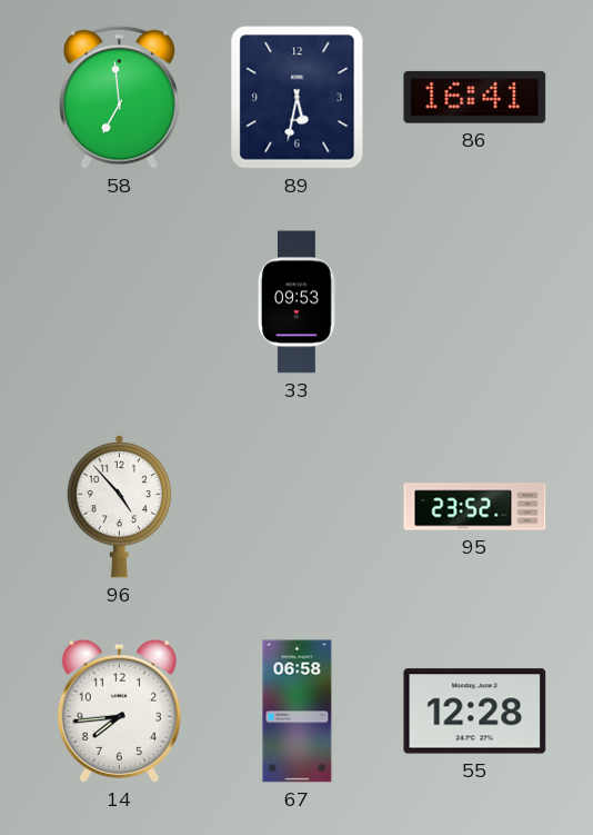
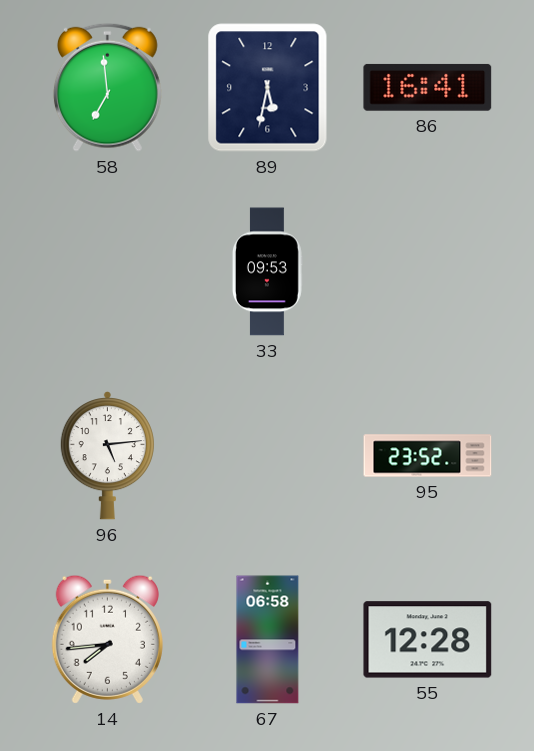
96: 4:53 -> 5:14
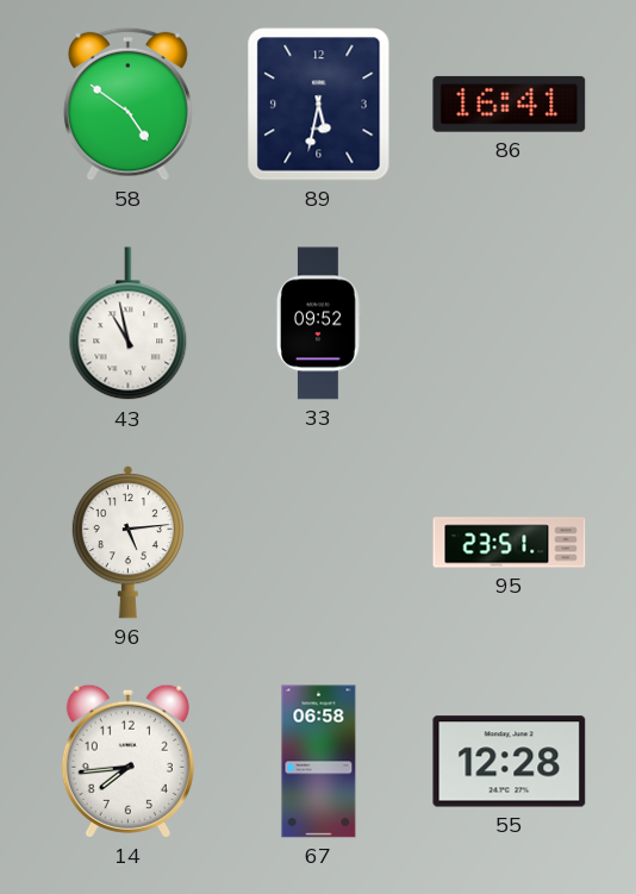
58: 6:59 -> 4:51
43: none -> 10:58
33: 09:53 -> 09:52
95: 23:52 -> 23:51
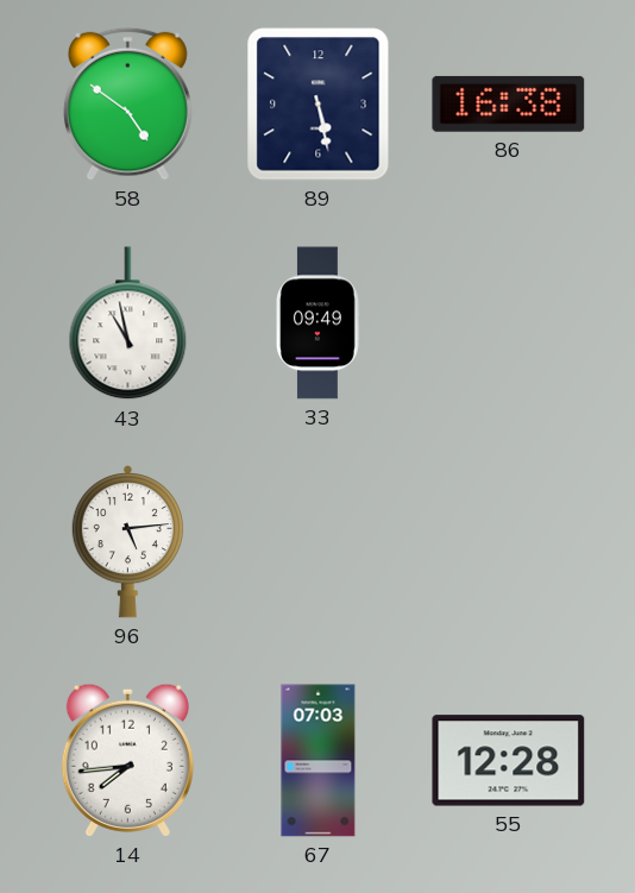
89: 5:32 -> 5:28
86: 16:41 -> 16:38
33: 09:52 -> 09:49
95: 23:51 -> none
67: 06:58 -> 07:03
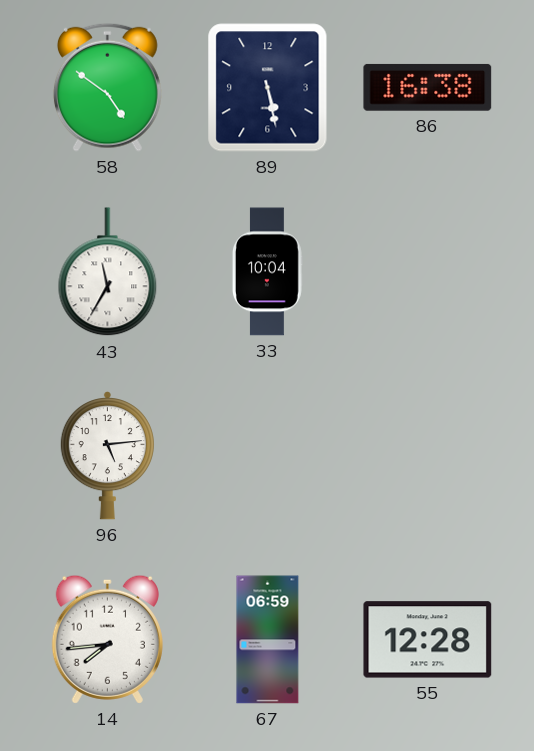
43: 10:58 -> 11:35
33: 09:49 -> 10:04
67: 07:03 -> 06:59
